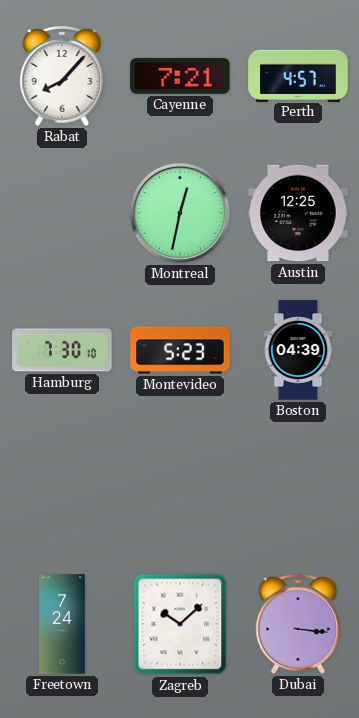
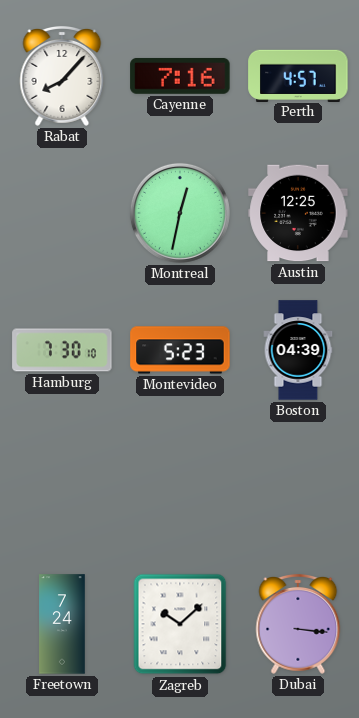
Cayenne: 7:21 -> 7:16
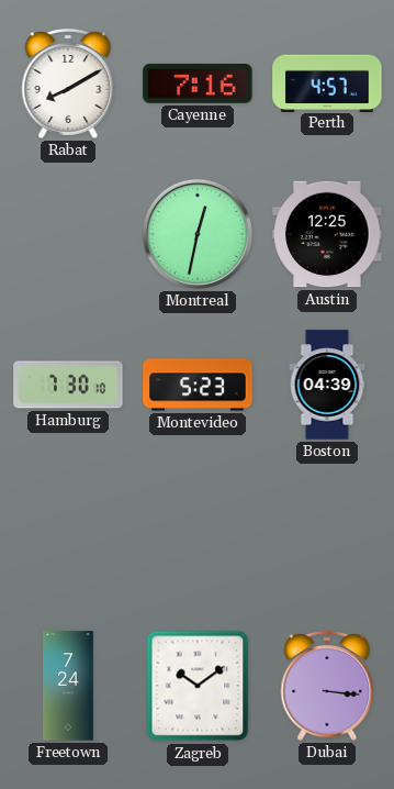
Rabat: 8:07 -> 8:10
Zagreb: 10:08 -> 10:09
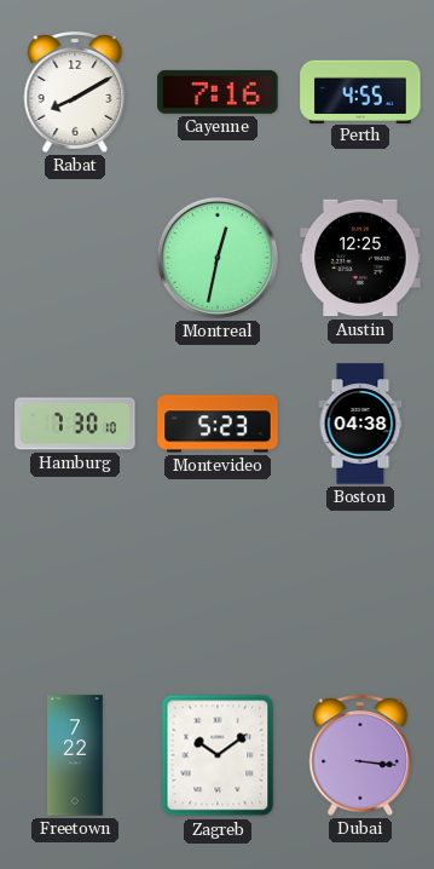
Perth: 4:57 -> 4:55
Boston: 04:39 -> 04:38
Freetown: 7:24 -> 7:22
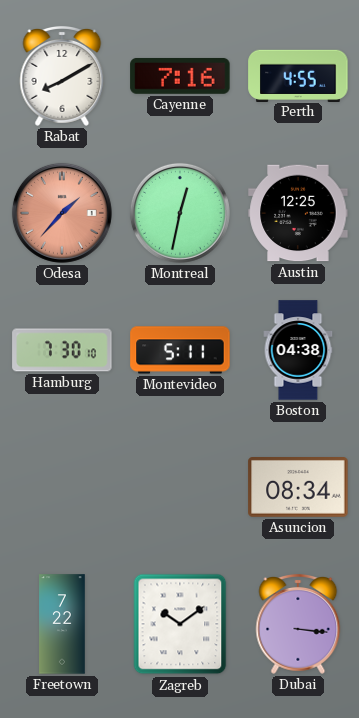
Odesa: none -> 1:37
Montevideo: 5:23 -> 5:11
Asuncion: none -> 08:34
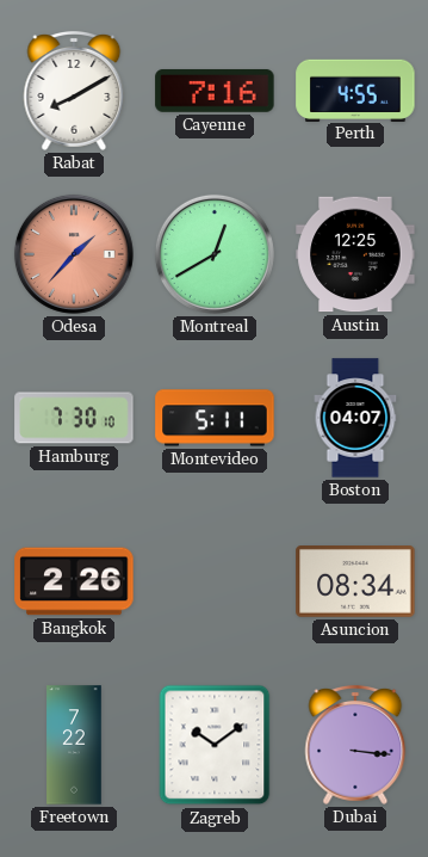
Montreal: 12:32 -> 12:40
Boston: 04:38 -> 04:07
Bangkok: none -> 2:26
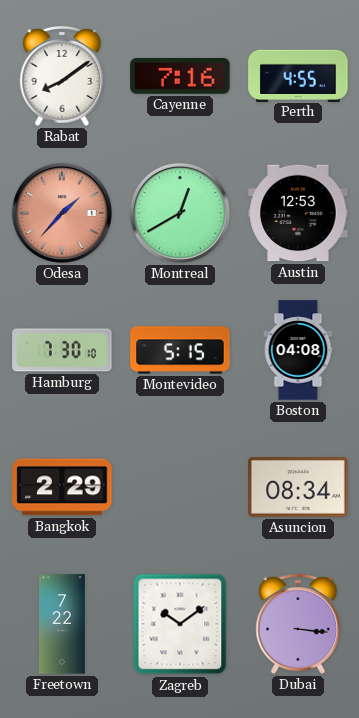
Rabat: 8:10 -> 8:09
Austin: 12:25 -> 12:53
Montevideo: 5:11 -> 5:15
Boston: 04:07 -> 04:08
Bangkok: 2:26 -> 2:29
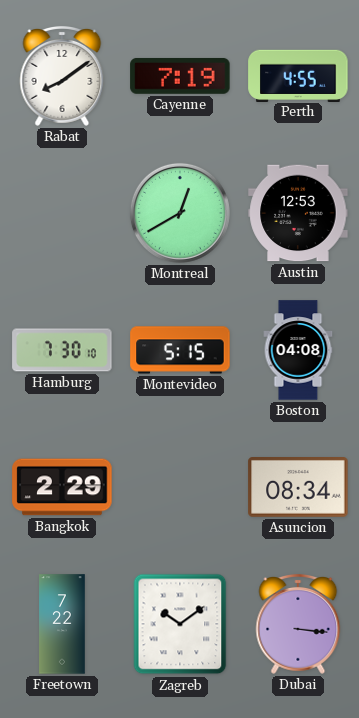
Cayenne: 7:16 -> 7:19
Odesa: 1:37 -> none
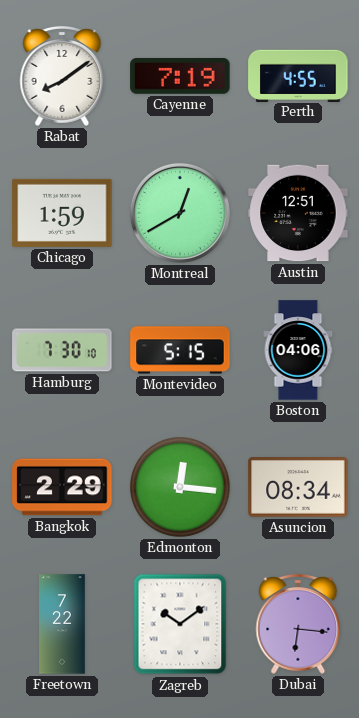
Chicago: none -> 1:59
Austin: 12:53 -> 12:51
Boston: 04:08 -> 04:06
Edmonton: none -> 12:16
Dubai: 3:16 -> 6:16
